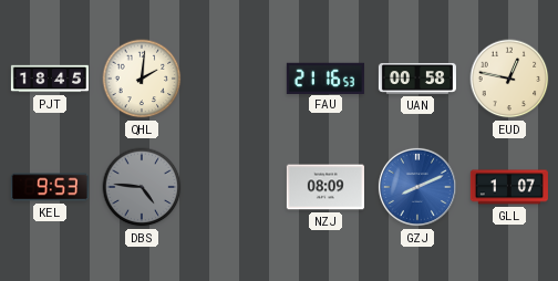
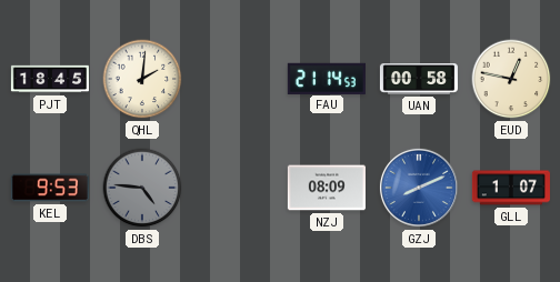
FAU: 21:16 -> 21:14
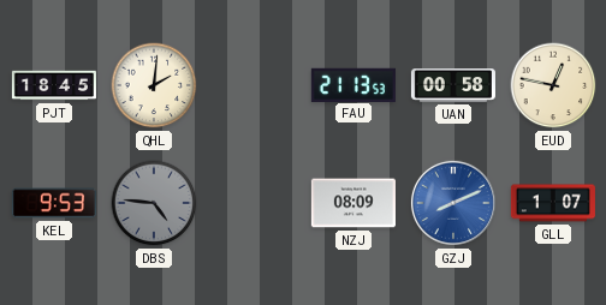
FAU: 21:14 -> 21:13
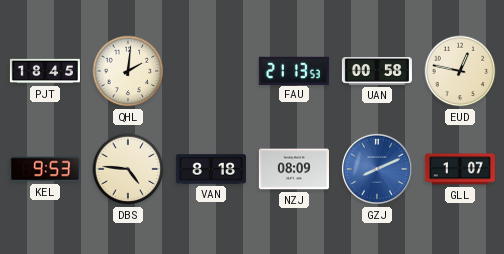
DBS dial: grey -> cream
VAN: none -> 8:18
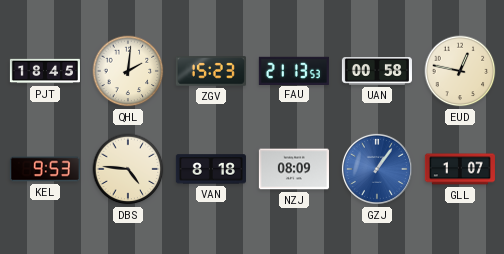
ZGV: none -> 15:23
GZJ: 8:11 -> 1:06
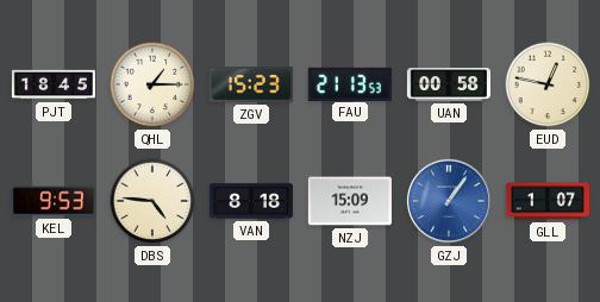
QHL: 2:01 -> 1:15
NZJ: 08:09 -> 15:09
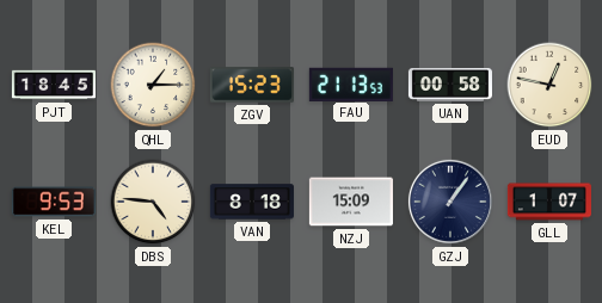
GZJ dial: blue -> navy
